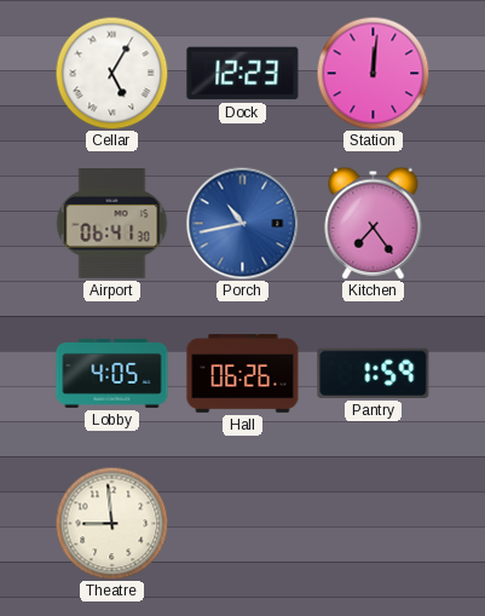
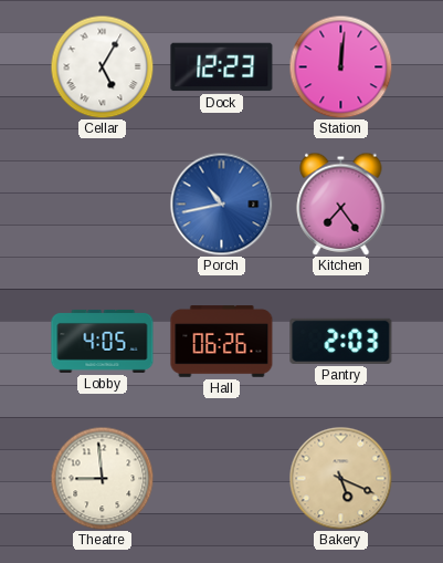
Airport: 06:41 -> none
Pantry: 1:59 -> 2:03
Bakery: none -> 5:19
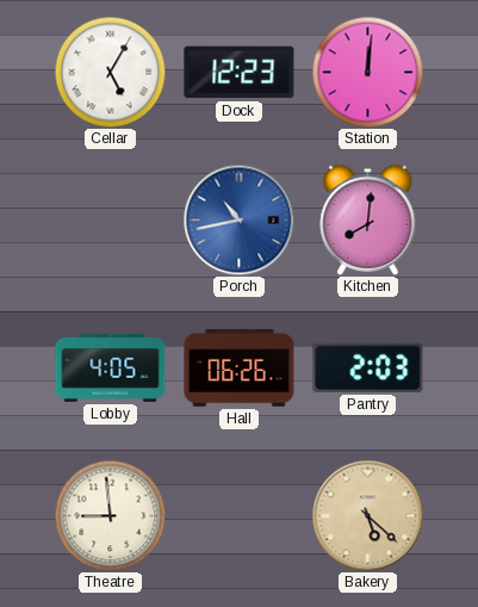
Kitchen: 7:24 -> 8:01
Bakery: 5:19 -> 5:22
